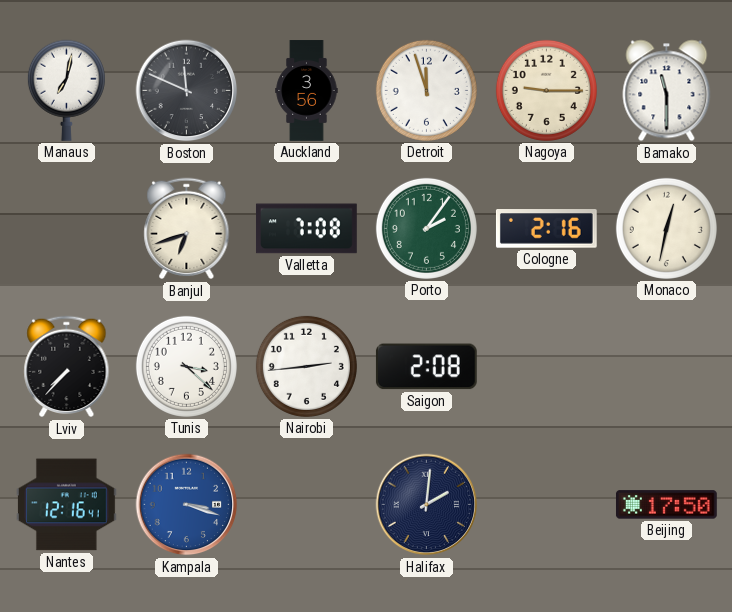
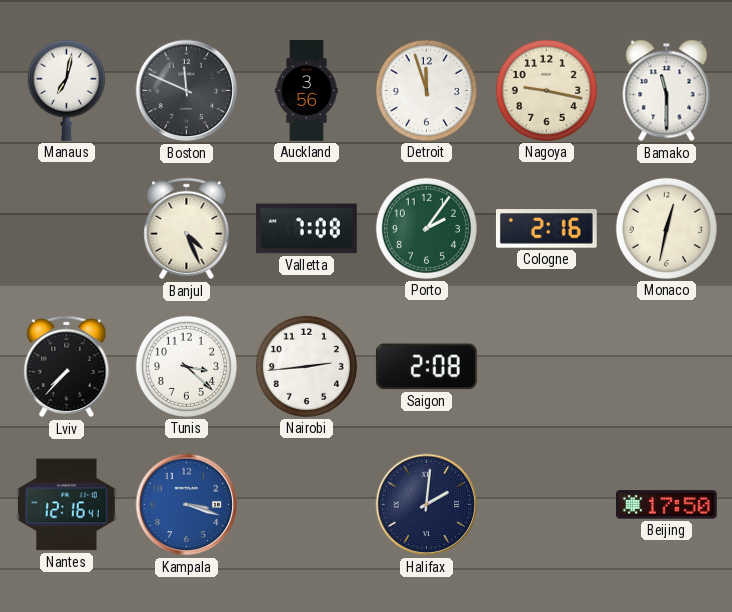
Nagoya: 9:15 -> 9:17
Banjul: 6:42 -> 4:26
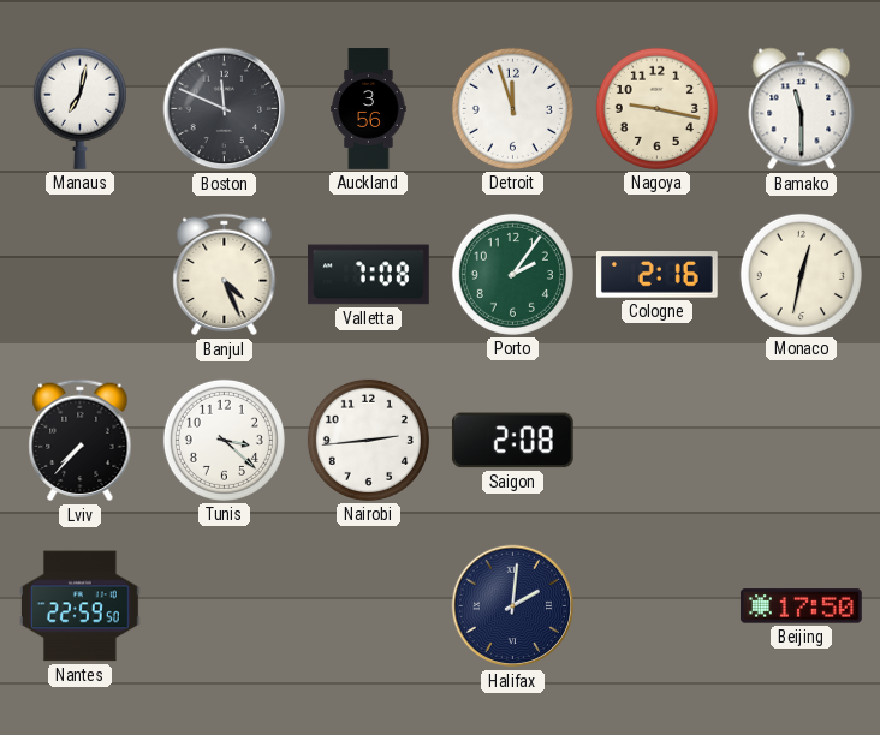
Nantes: 12:16 -> 22:59
Kampala: 3:18 -> none
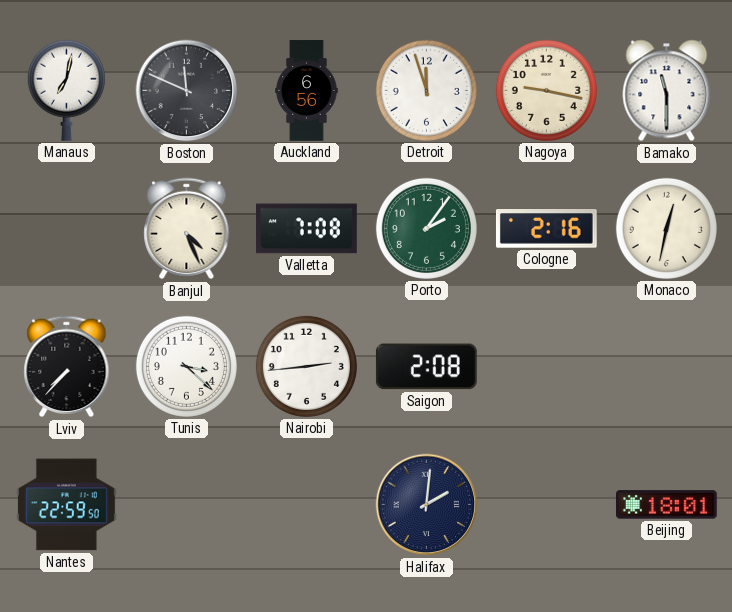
Auckland: 3:56 -> 6:56
Beijing: 17:50 -> 18:01
